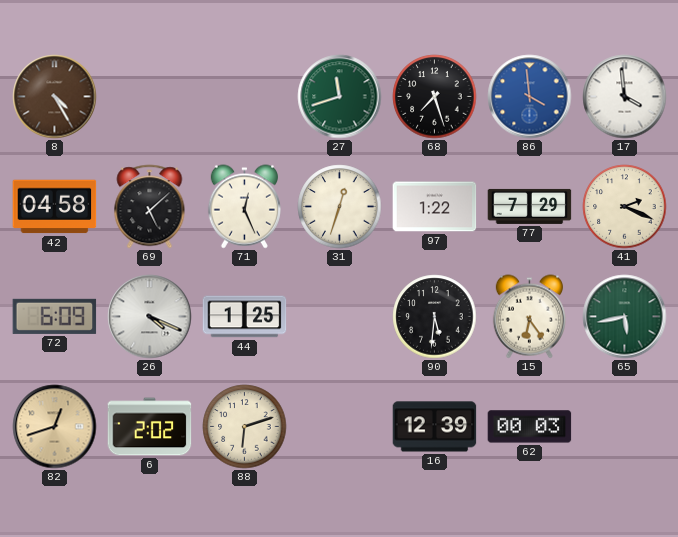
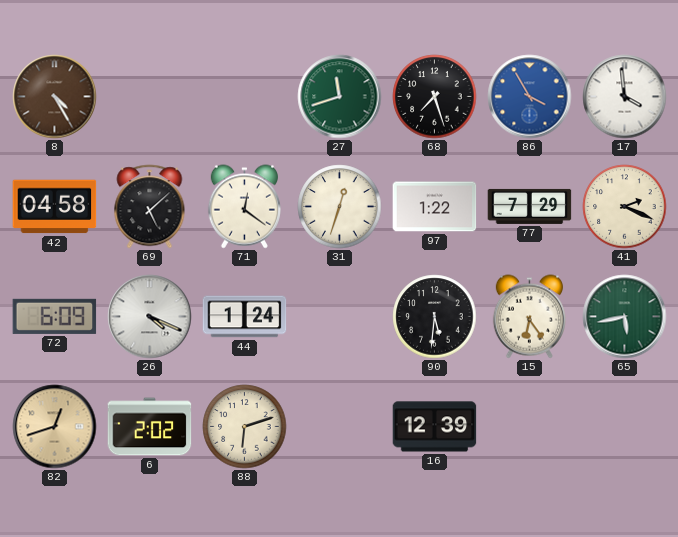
86: 3:59 -> 3:55
71: 12:26 -> 12:21
44: 1:25 -> 1:24
62: 00:03 -> none
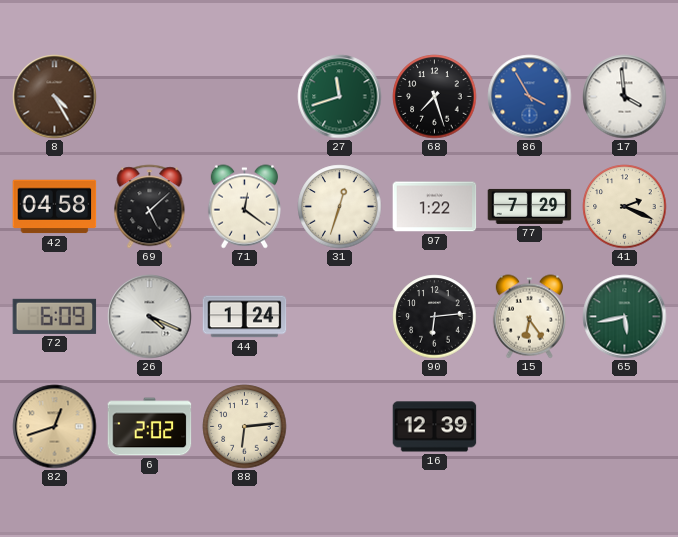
90: 5:31 -> 6:14
88: 6:12 -> 6:14
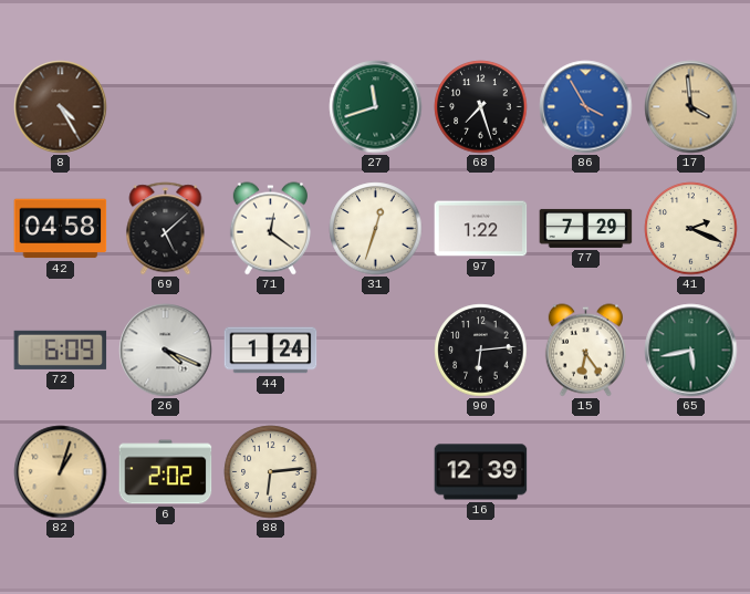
17 dial: white -> champagne
82: 12:42 -> 1:03
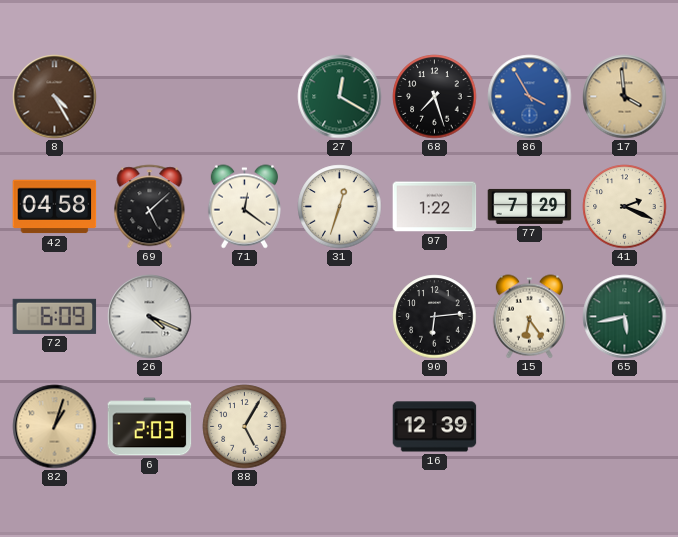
27: 11:42 -> 12:20
44: 1:24 -> none
6: 2:02 -> 2:03
88: 6:14 -> 5:05
